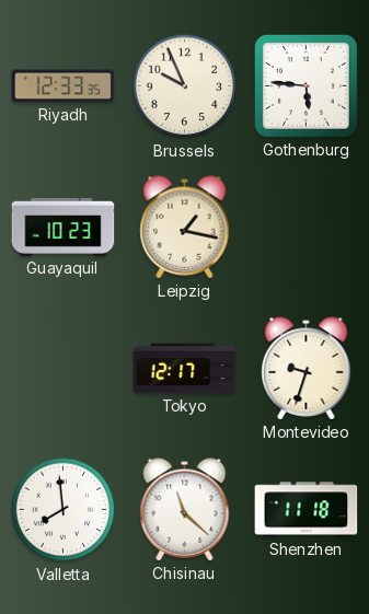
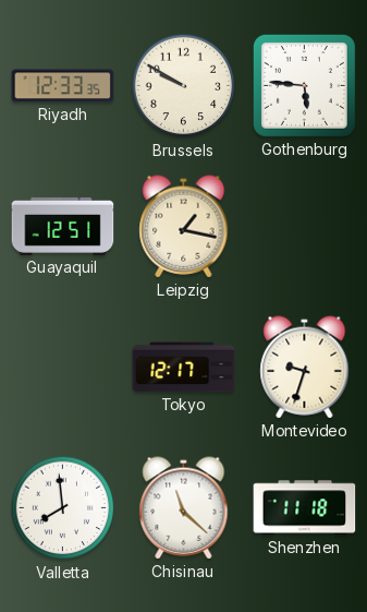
Brussels: 9:56 -> 9:50
Guayaquil: 10:23 -> 12:51
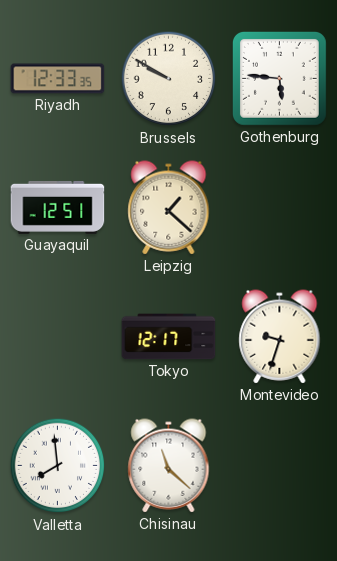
Leipzig: 1:17 -> 1:22
Shenzhen: 11:18 -> none
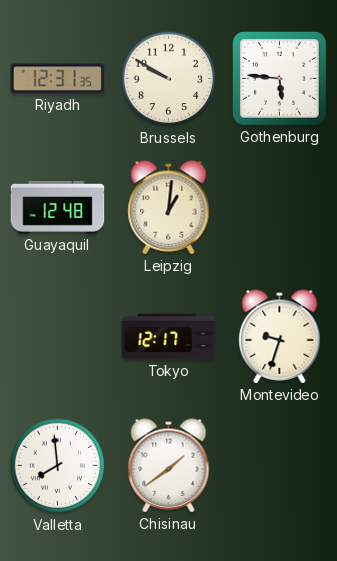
Riyadh: 12:33 -> 12:31
Guayaquil: 12:51 -> 12:48
Leipzig: 1:22 -> 1:01
Chisinau: 11:22 -> 1:39
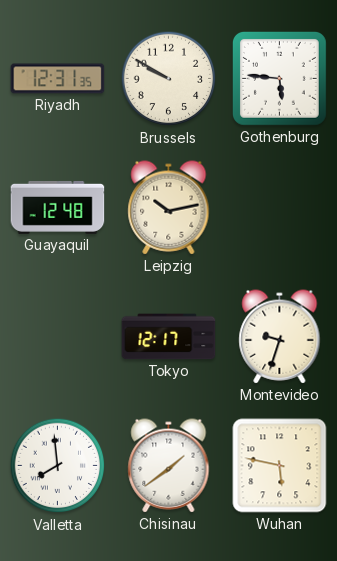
Leipzig: 1:01 -> 10:13
Wuhan: none -> 5:47
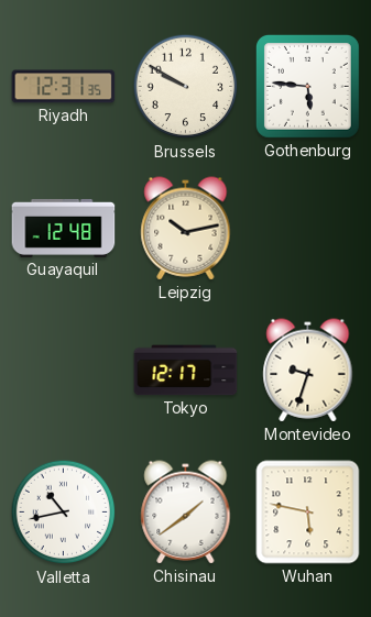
Valletta: 7:59 -> 10:43
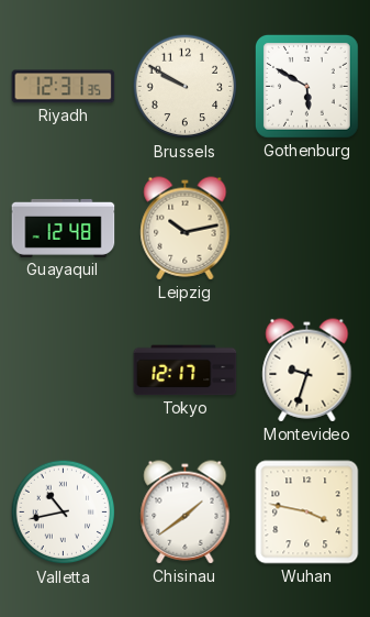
Gothenburg: 5:46 -> 5:50
Wuhan: 5:47 -> 3:47
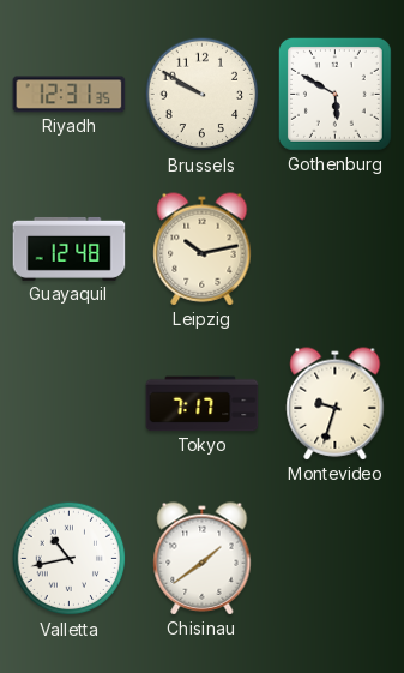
Tokyo: 12:17 -> 7:17
Wuhan: 3:47 -> none
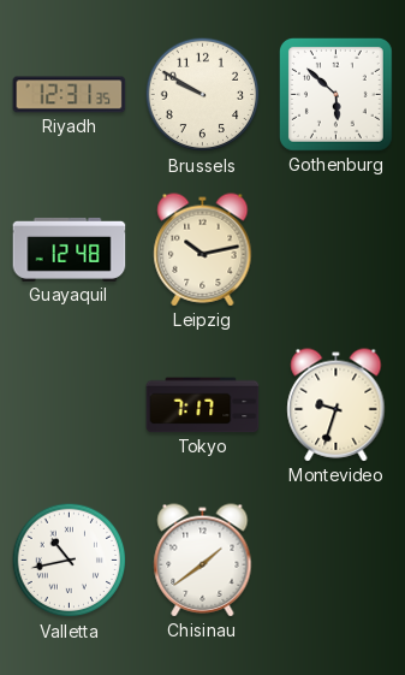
Gothenburg: 5:50 -> 5:52
